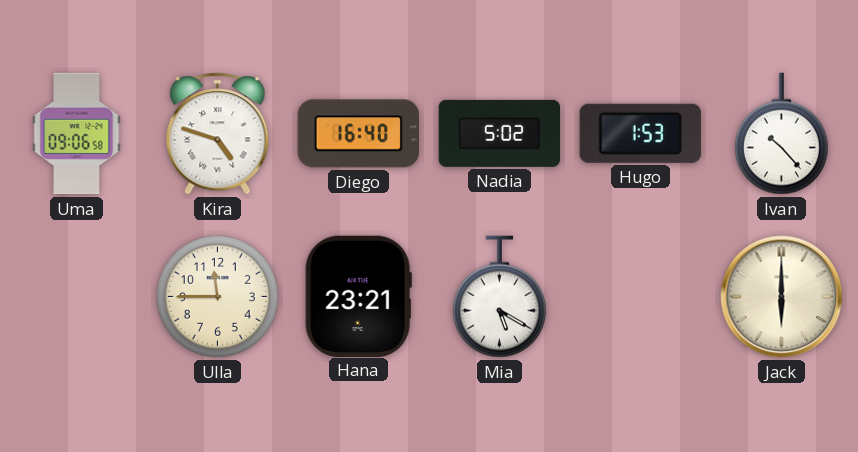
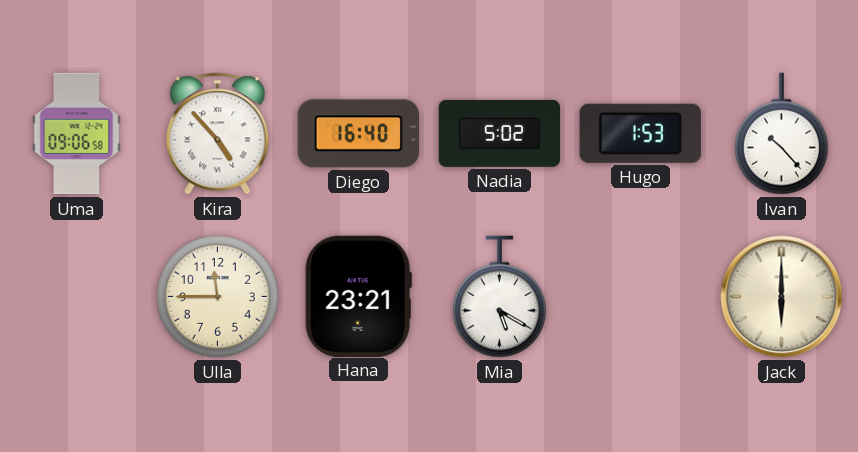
Kira: 4:48 -> 4:53
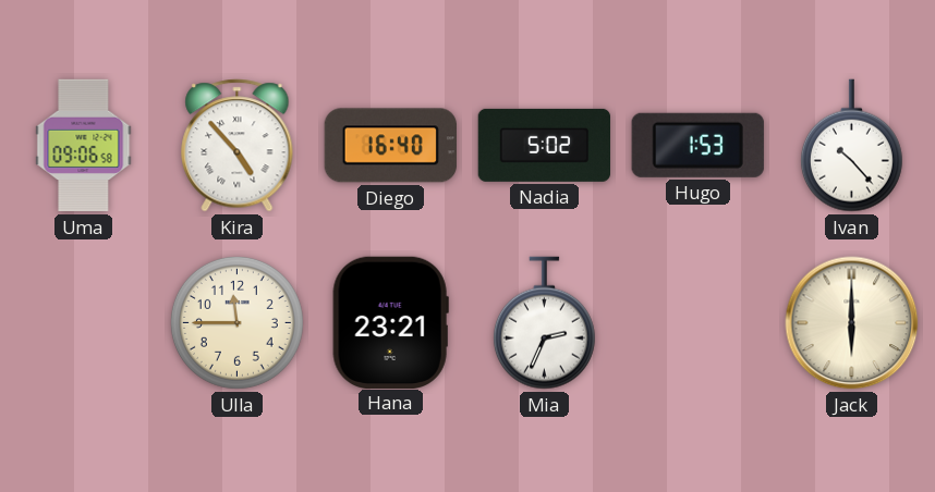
Mia: 5:20 -> 2:34
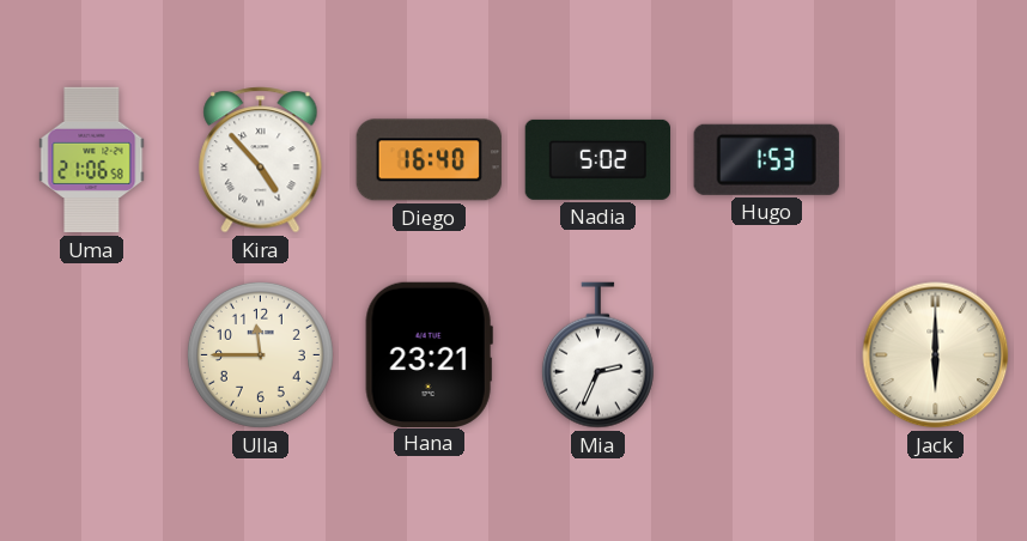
Uma: 09:06 -> 21:06
Ivan: 10:23 -> none
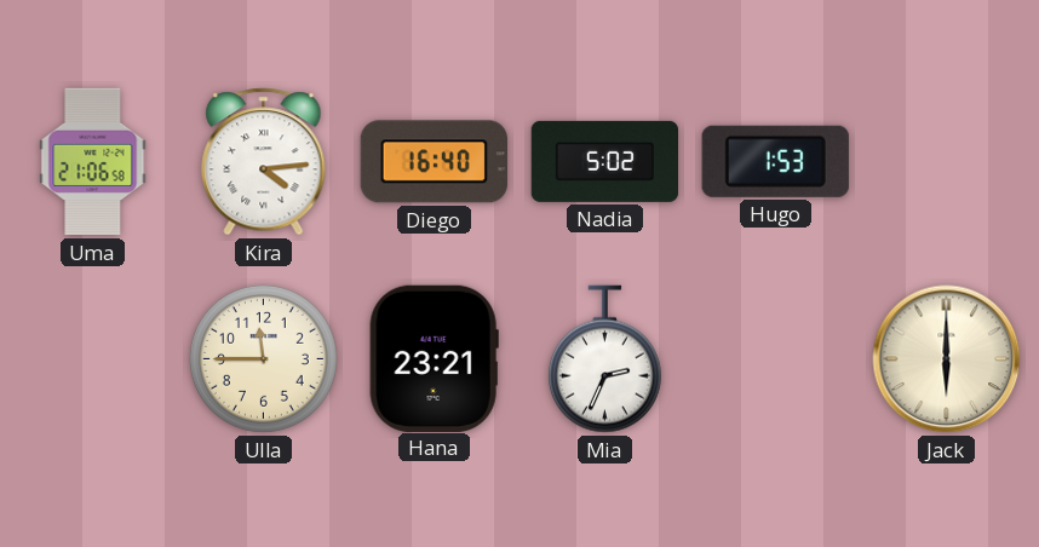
Kira: 4:53 -> 4:14
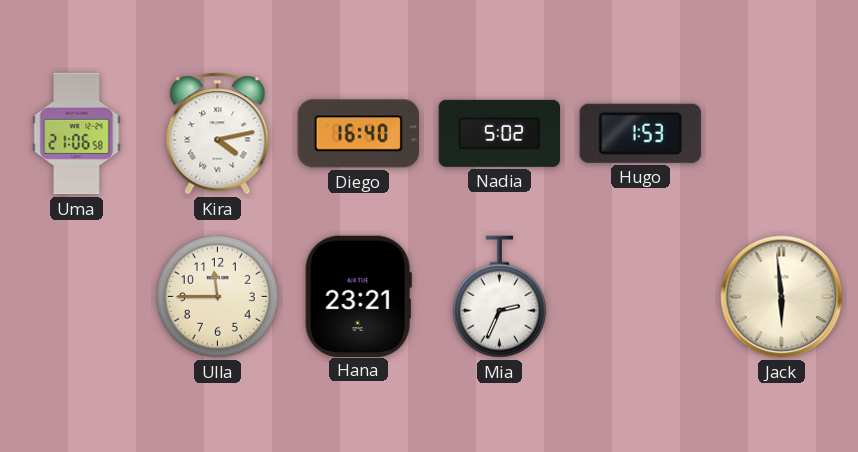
Kira: 4:14 -> 4:13
Jack: 6:00 -> 5:59
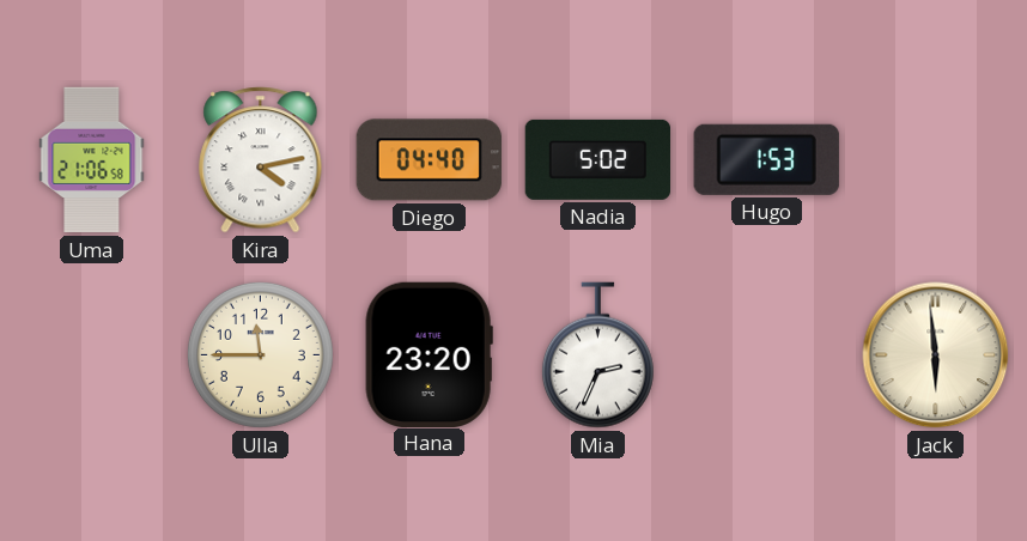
Diego: 16:40 -> 04:40
Hana: 23:21 -> 23:20
